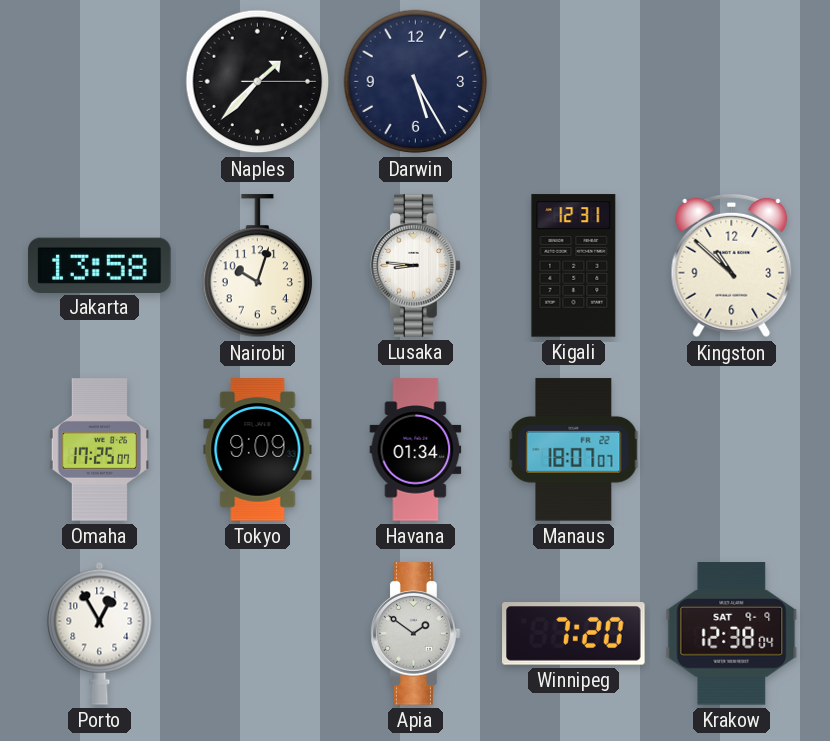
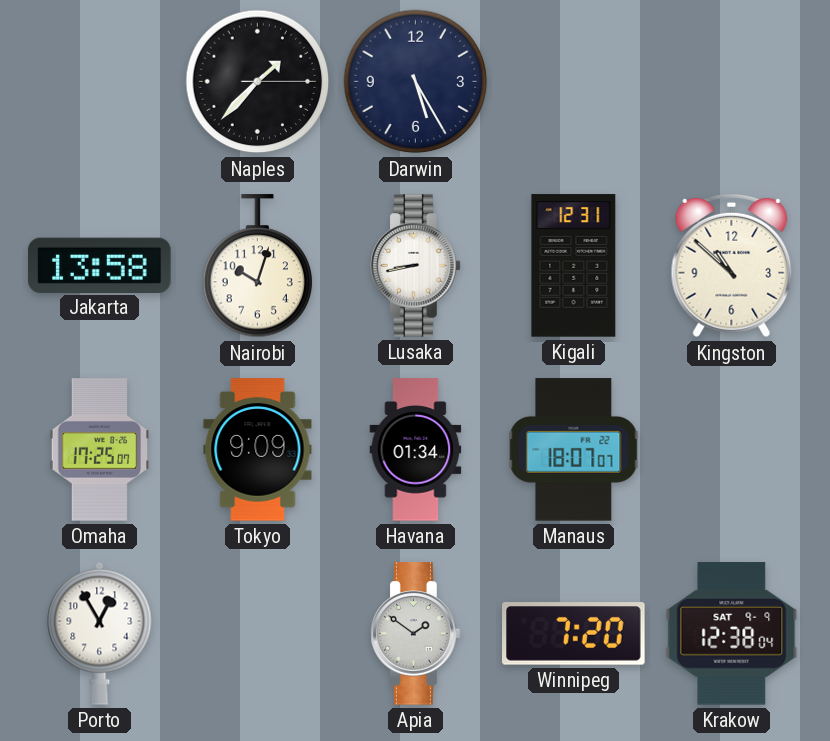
Lusaka: 8:46 -> 8:43
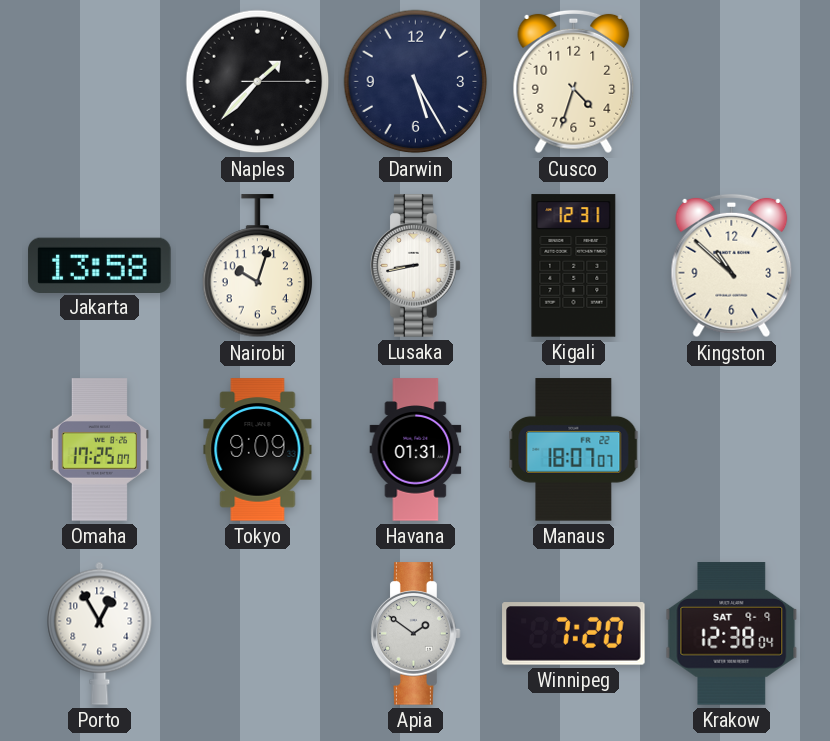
Cusco: none -> 4:33
Havana: 01:34 -> 01:31
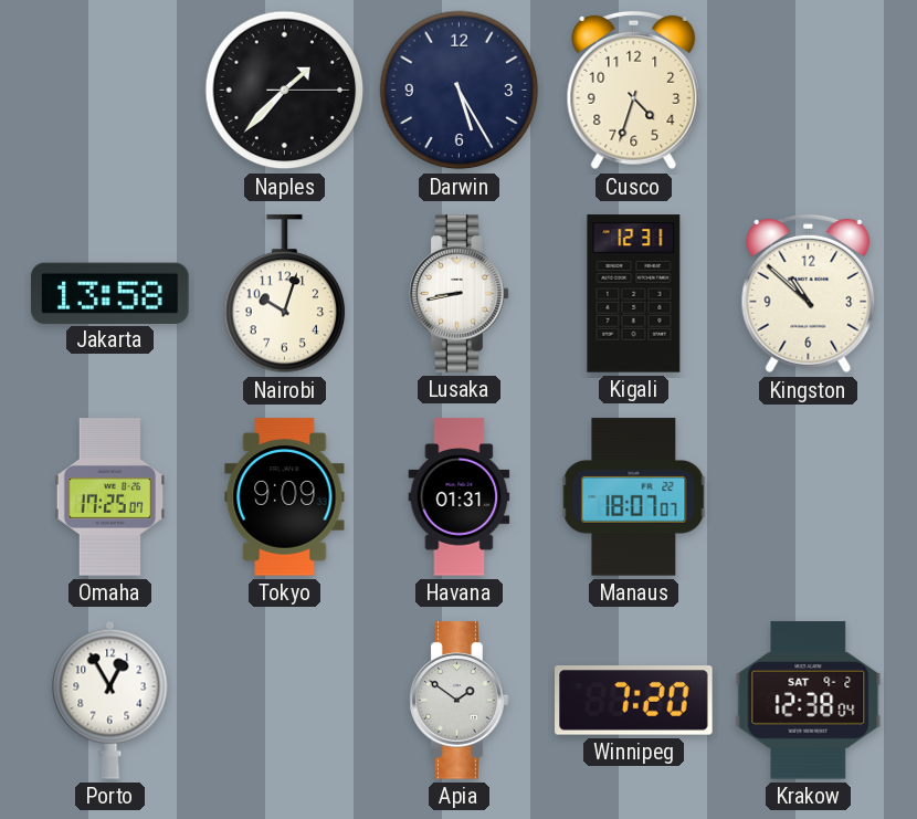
Krakow date: SAT 9-9 -> SAT 9-2
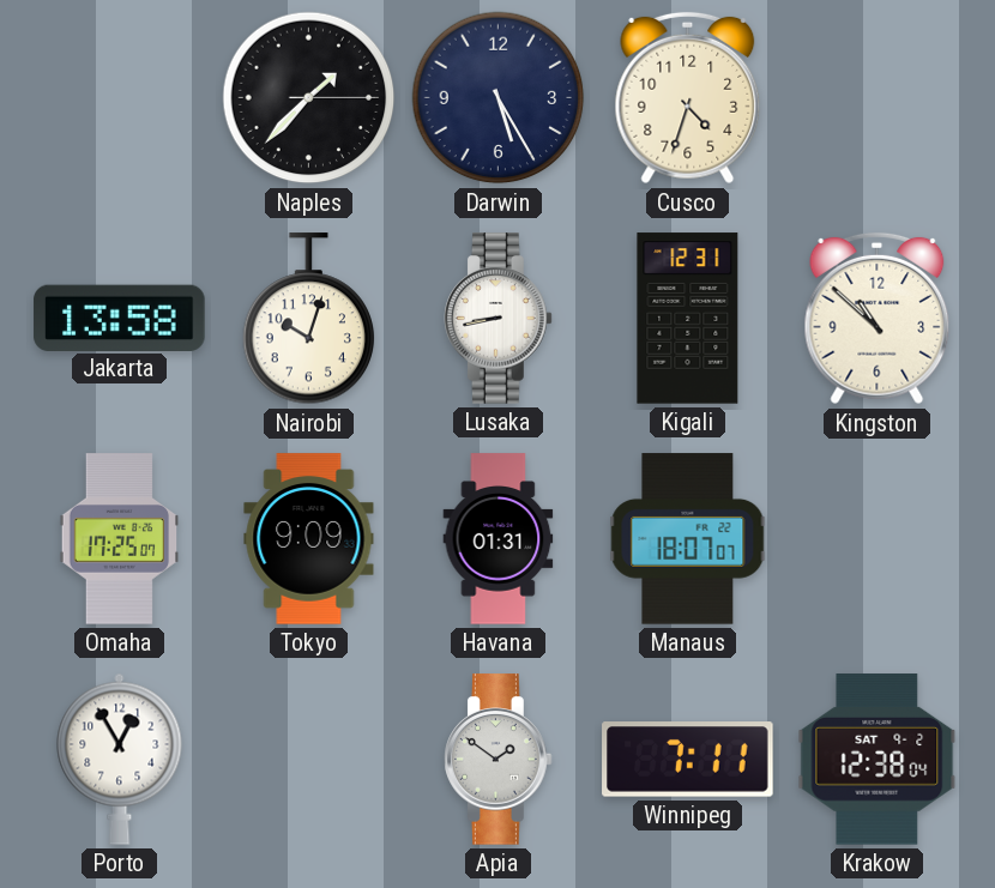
Winnipeg: 7:20 -> 7:11
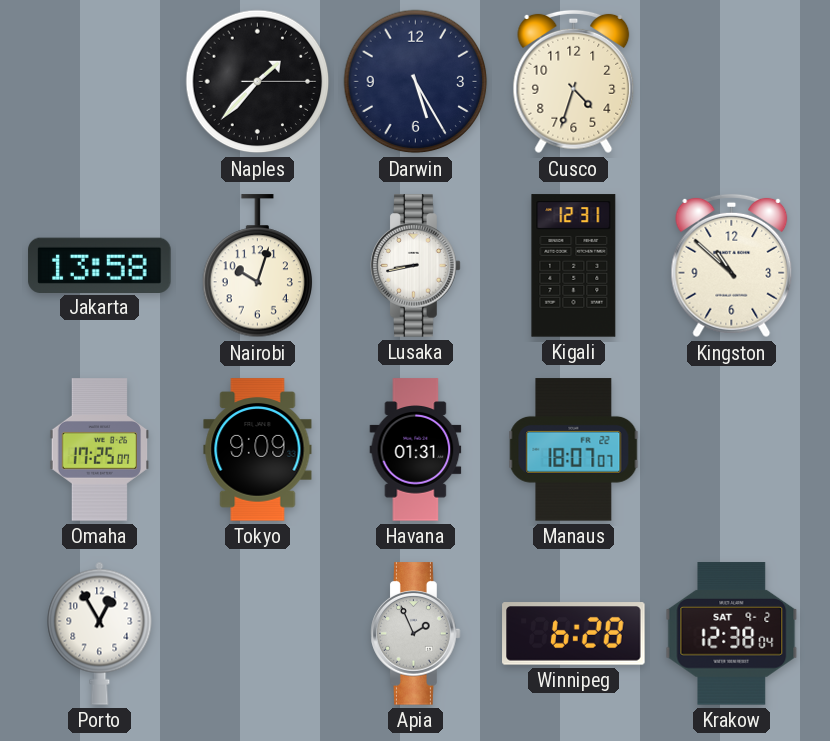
Apia: 1:51 -> 1:56
Winnipeg: 7:11 -> 6:28
